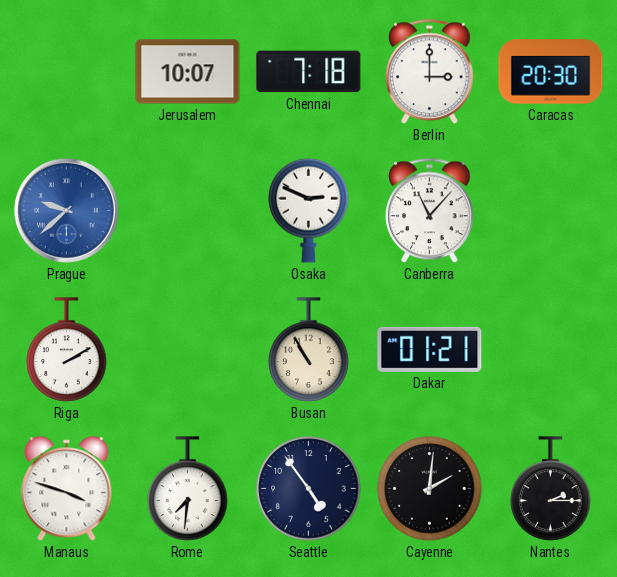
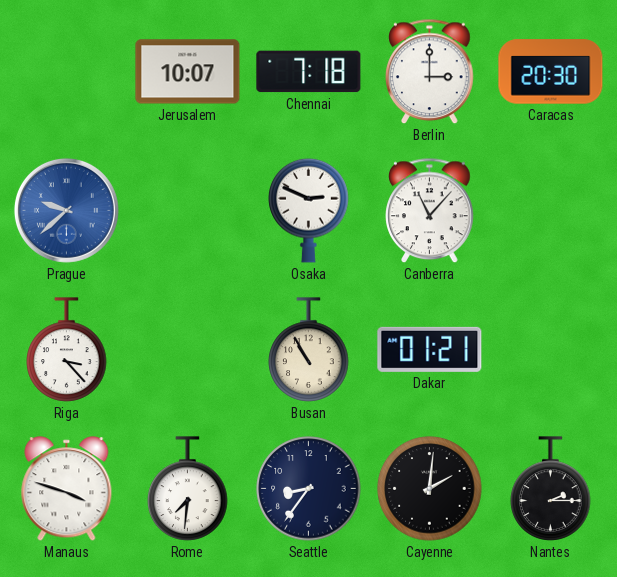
Riga: 2:10 -> 3:23
Seattle: 4:54 -> 8:36
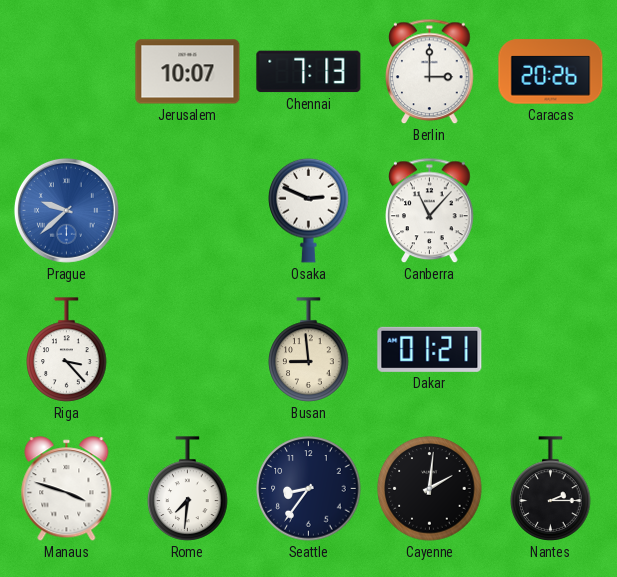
Chennai: 7:18 -> 7:13
Caracas: 20:30 -> 20:26
Busan: 10:55 -> 8:59
